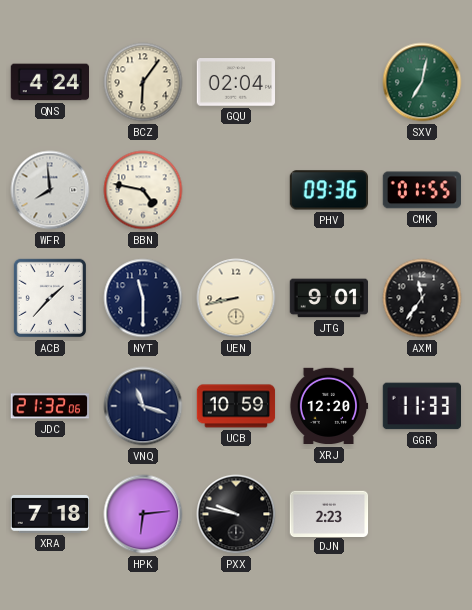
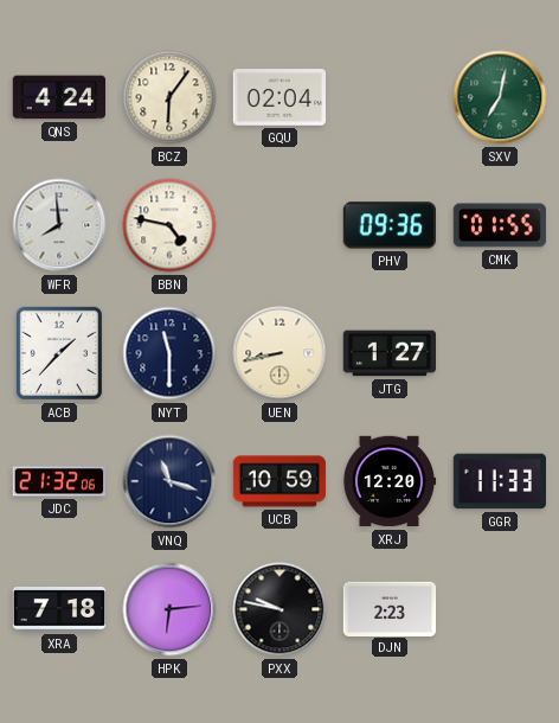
JTG: 9:01 -> 1:27
AXM: 11:36 -> none
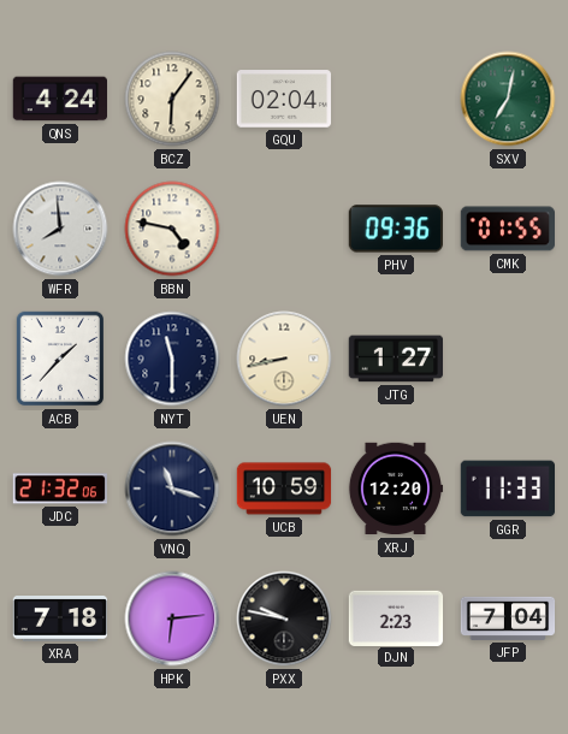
JFP: none -> 7:04
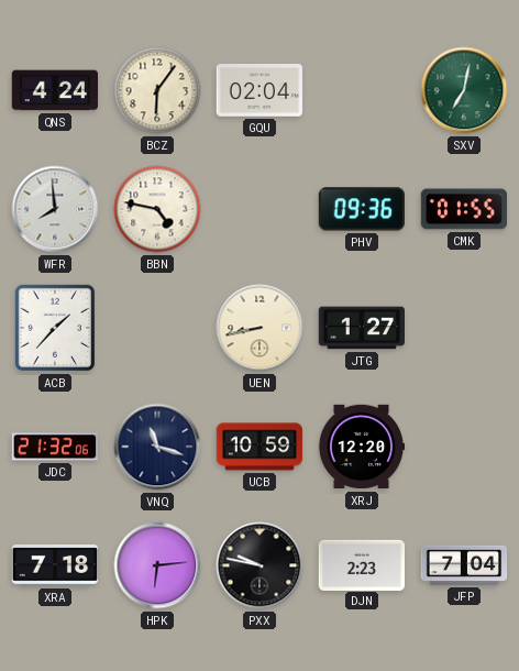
NYT: 11:30 -> none
GGR: 11:33 -> none
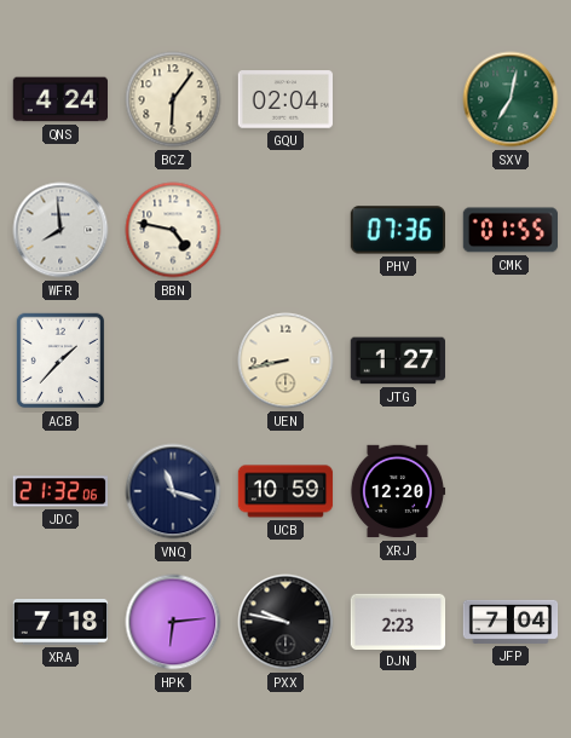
PHV: 09:36 -> 07:36
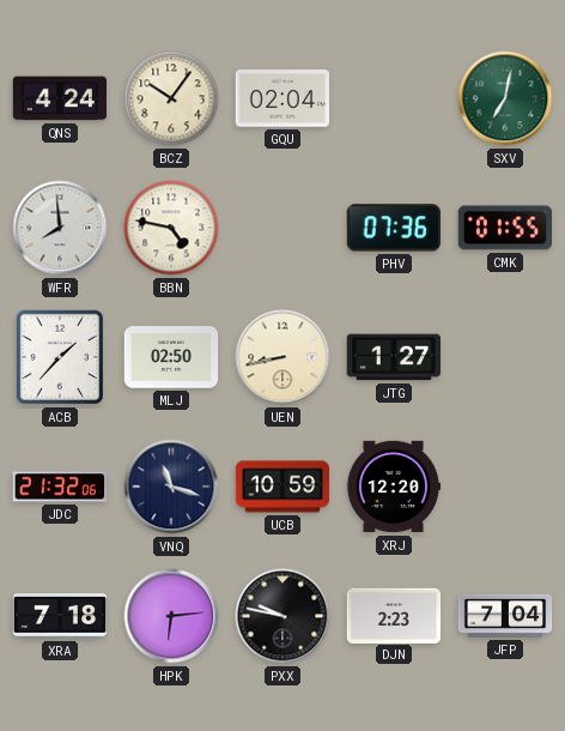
BCZ: 6:06 -> 10:06
MLJ: none -> 02:50
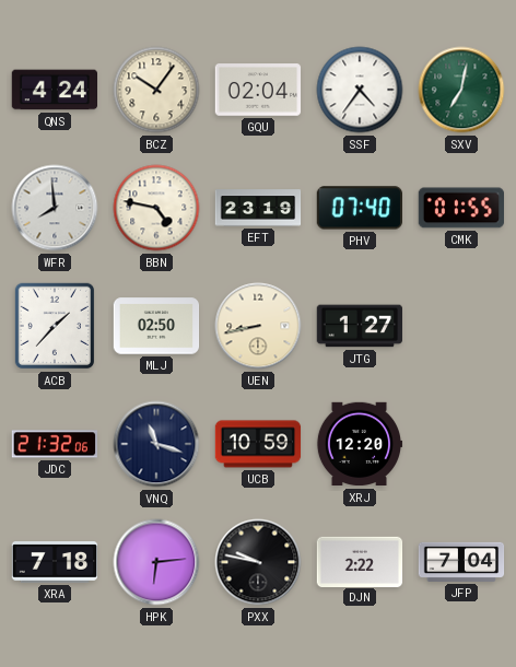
SSF: none -> 4:36
EFT: none -> 23:19
PHV: 07:36 -> 07:40
DJN: 2:23 -> 2:22
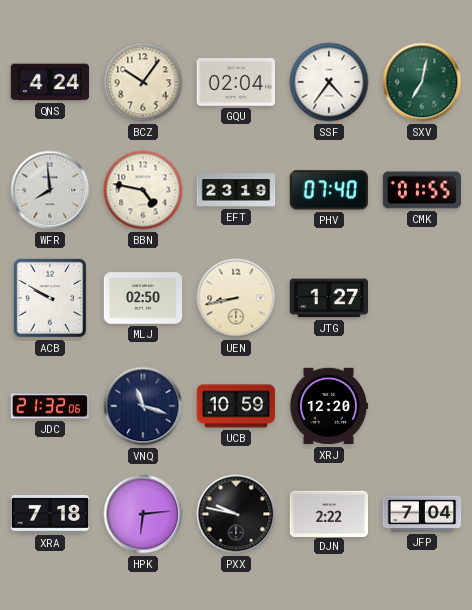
ACB: 1:37 -> 9:50
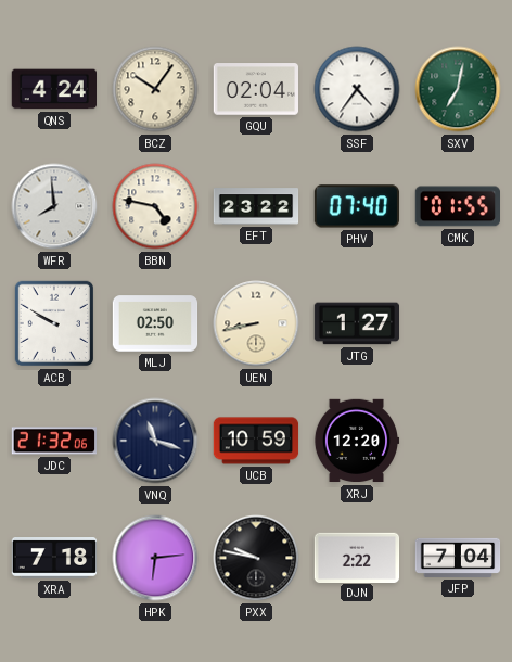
EFT: 23:19 -> 23:22
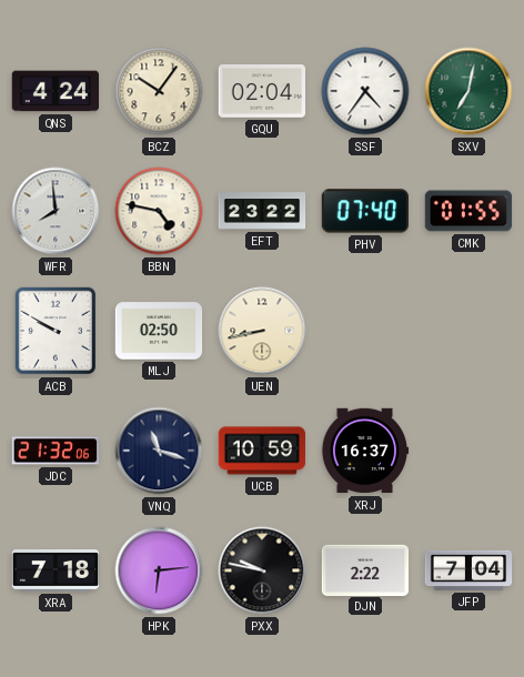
JTG: 1:27 -> none
XRJ: 12:20 -> 16:37
